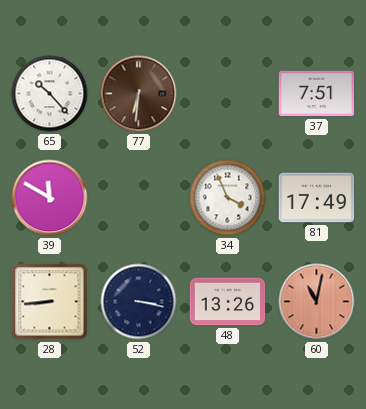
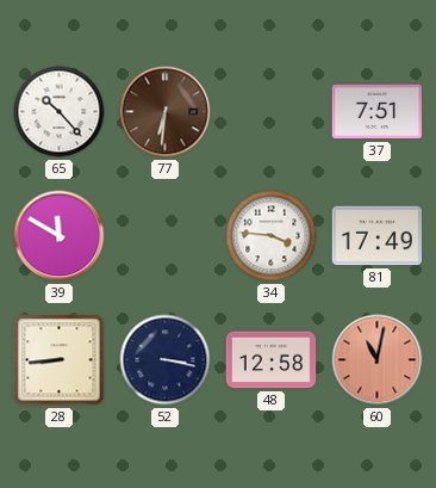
34: 3:56 -> 3:46
48: 13:26 -> 12:58
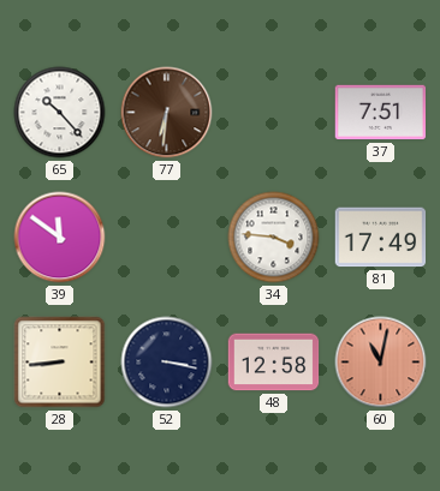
39: 11:50 -> 11:51
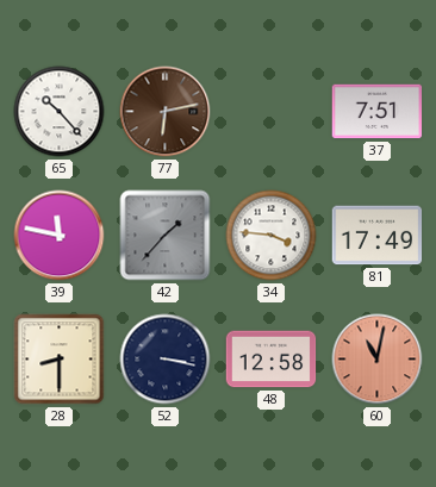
77: 6:31 -> 6:13
39: 11:51 -> 11:47
42: none -> 1:37
28: 8:44 -> 8:30
